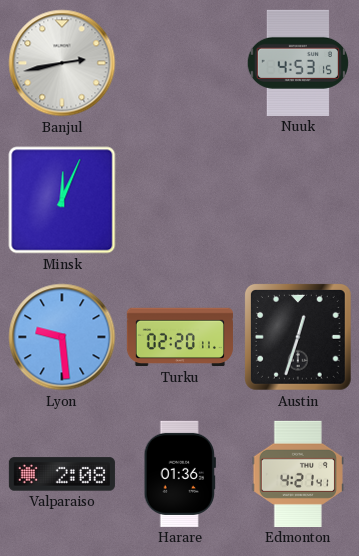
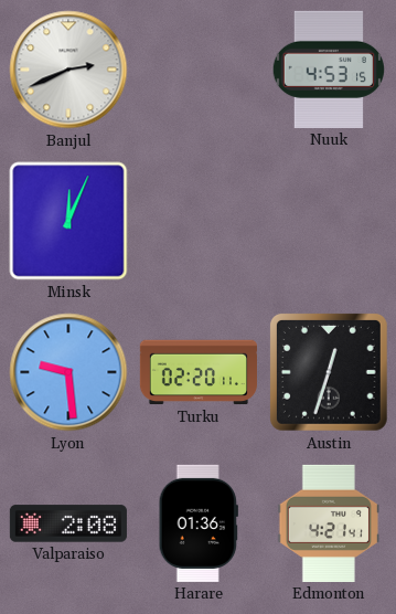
Banjul: 2:43 -> 2:41
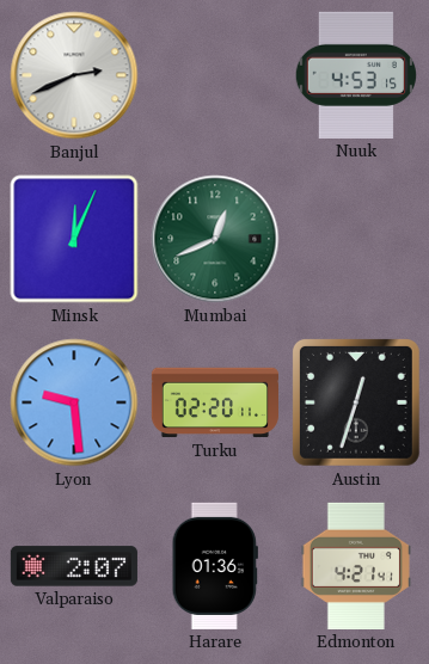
Mumbai: none -> 12:41
Valparaiso: 2:08 -> 2:07
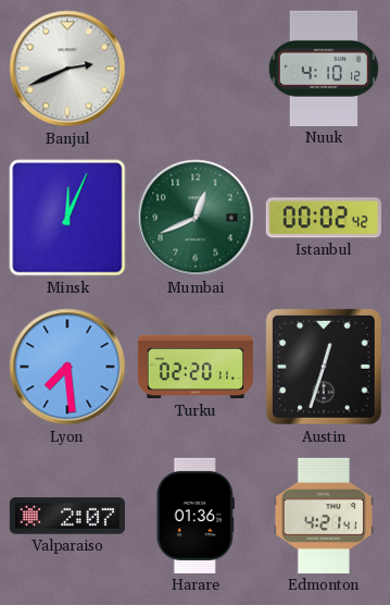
Nuuk: 4:53 -> 4:10
Istanbul: none -> 00:02
Lyon: 9:29 -> 7:29
